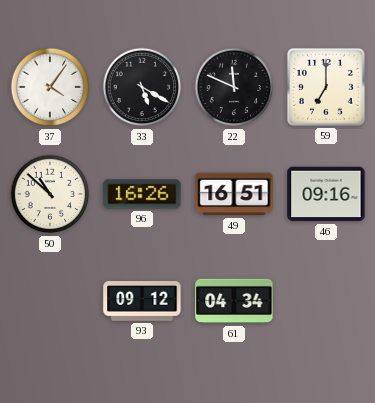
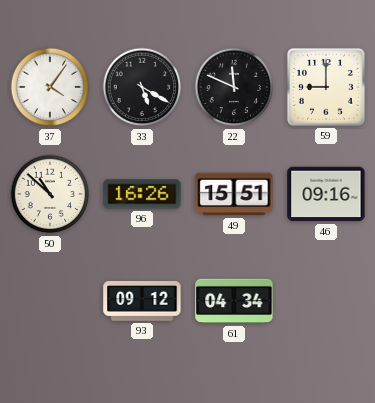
59: 7:00 -> 9:00
49: 16:51 -> 15:51
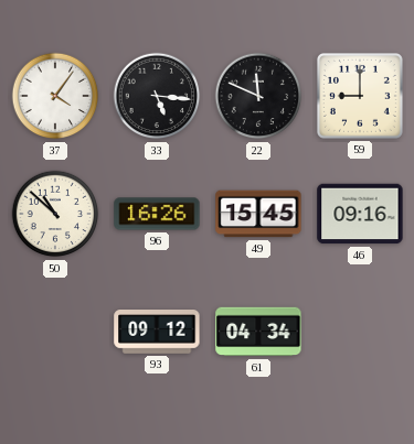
33: 5:20 -> 5:16
49: 15:51 -> 15:45
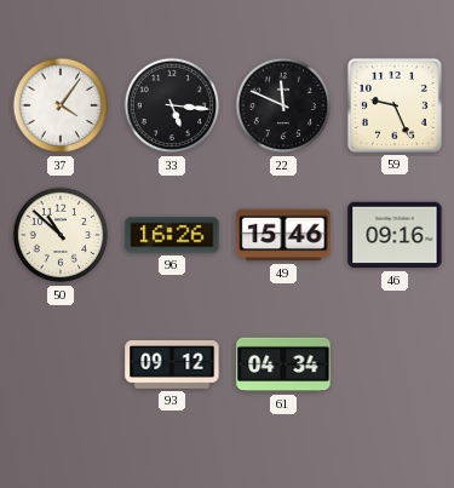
59: 9:00 -> 9:26
49: 15:45 -> 15:46
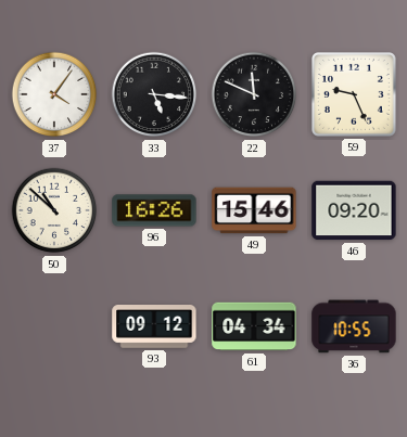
46: 09:16 -> 09:20
36: none -> 10:55
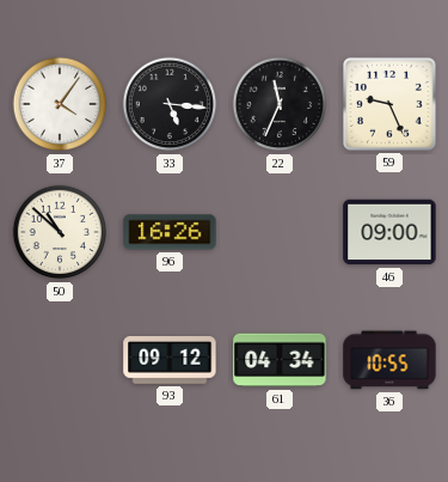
22: 11:49 -> 11:34
49: 15:46 -> none
46: 09:20 -> 09:00
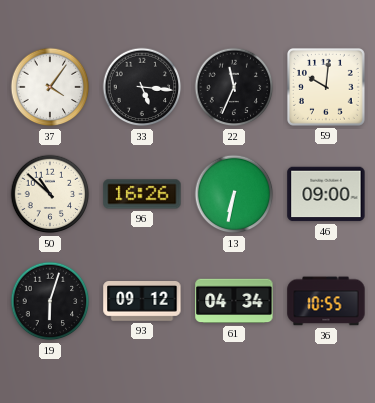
59: 9:26 -> 10:01
13: none -> 6:32
19: none -> 6:03
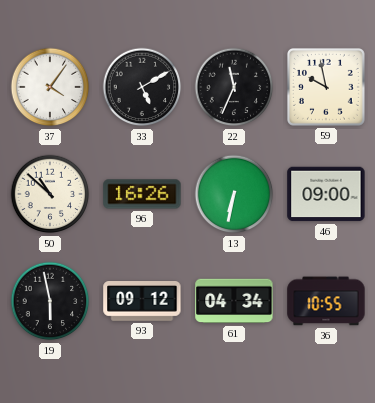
33: 5:16 -> 5:10
59: 10:01 -> 9:58
19: 6:03 -> 5:58
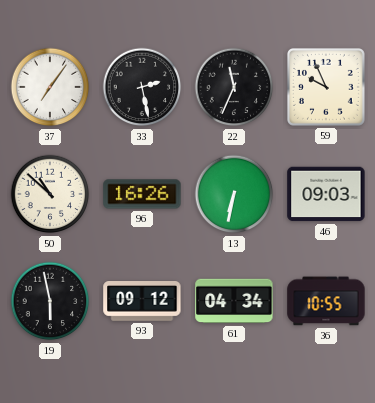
37: 4:06 -> 7:06
33: 5:10 -> 2:28
59: 9:58 -> 9:56
46: 09:00 -> 09:03
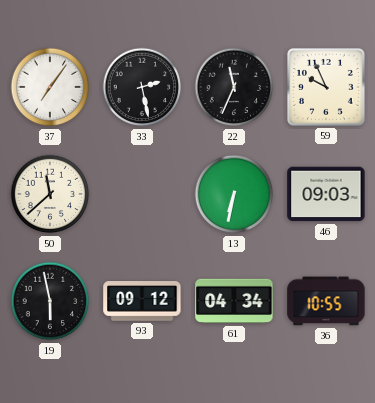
50: 10:52 -> 11:38
96: 16:26 -> none
